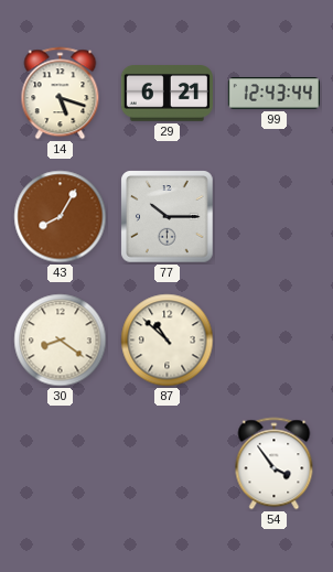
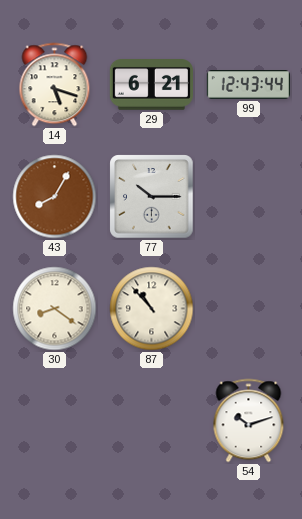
87: 10:52 -> 10:53
54: 3:54 -> 10:12
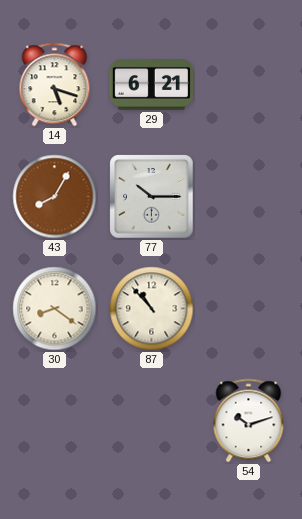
99: 12:43 -> none
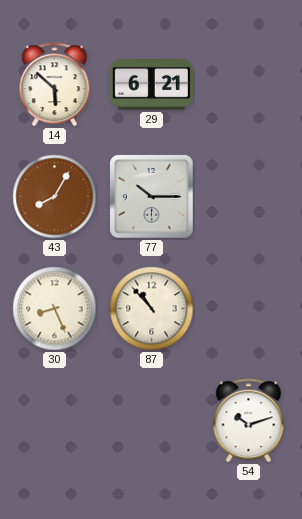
14: 5:18 -> 5:52
30: 8:21 -> 8:26
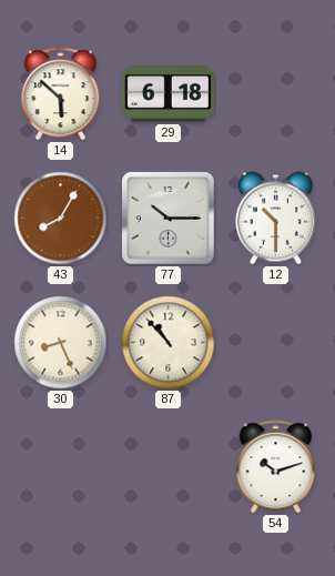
29: 6:21 -> 6:18
12: none -> 10:30
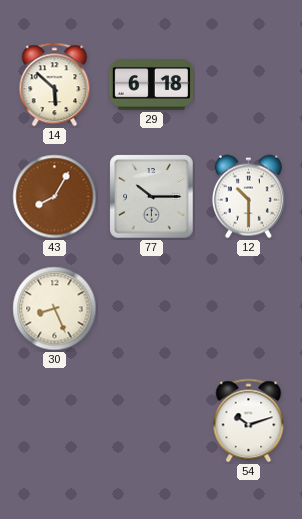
87: 10:53 -> none
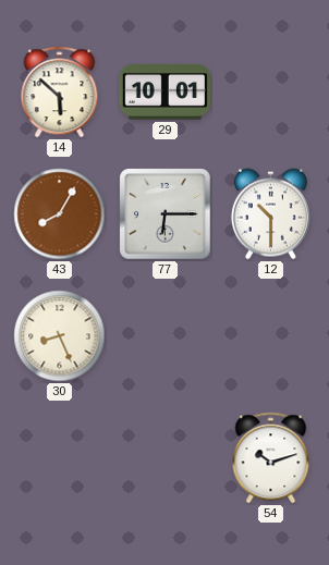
29: 6:18 -> 10:01
77: 10:15 -> 6:15
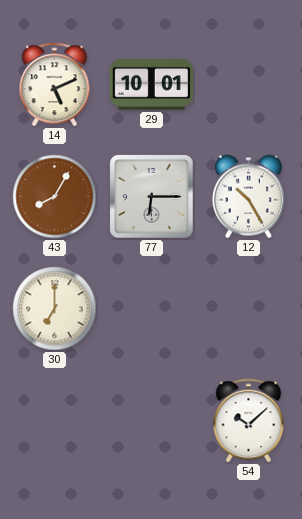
14: 5:52 -> 5:11
12: 10:30 -> 10:25
30: 8:26 -> 7:00
54: 10:12 -> 10:08
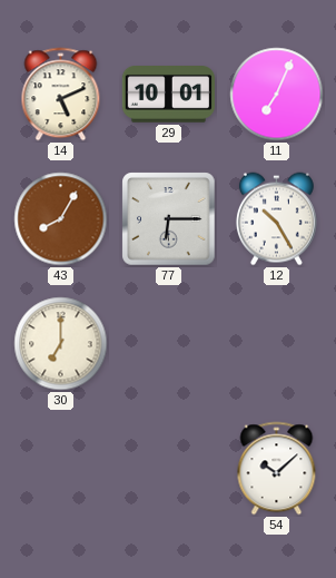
11: none -> 7:04
